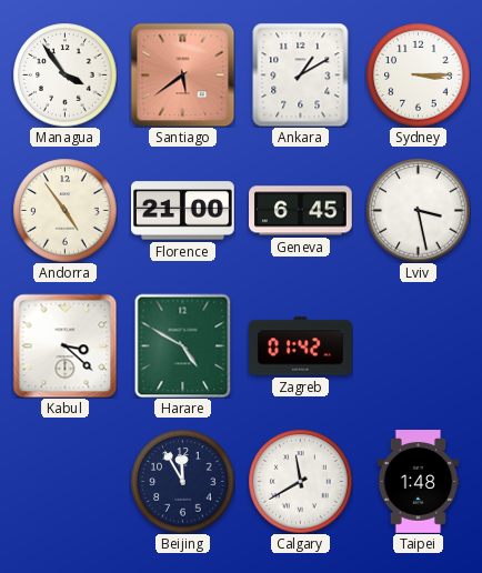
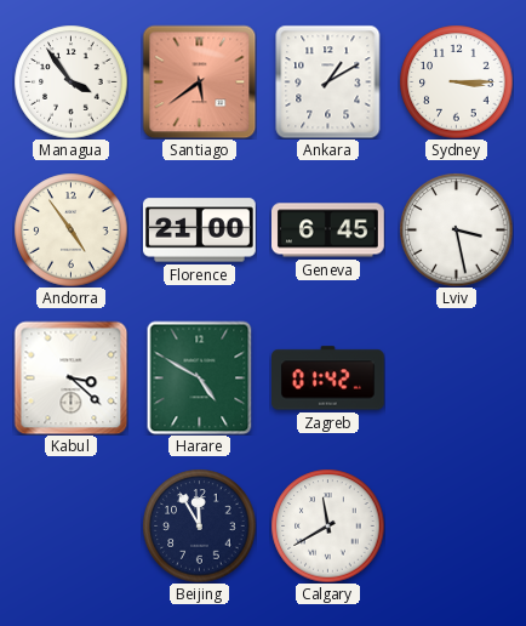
Taipei: 1:48 -> none
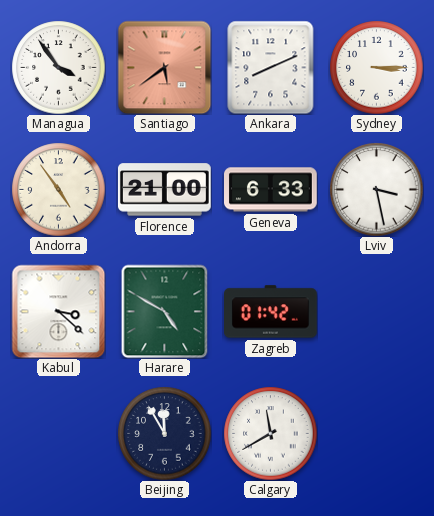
Ankara: 1:10 -> 8:11
Geneva: 6:45 -> 6:33
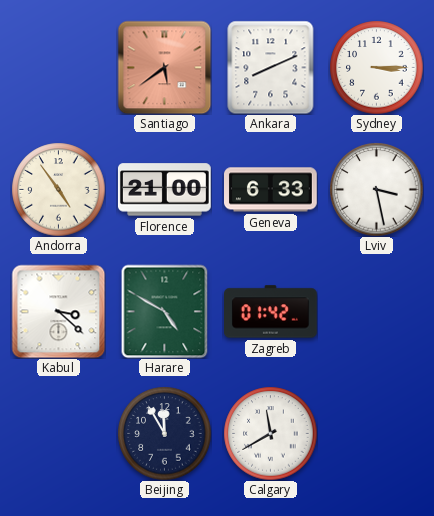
Managua: 3:54 -> none
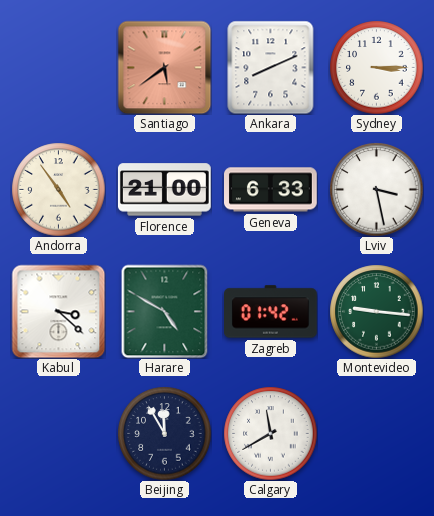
Montevideo: none -> 9:16
